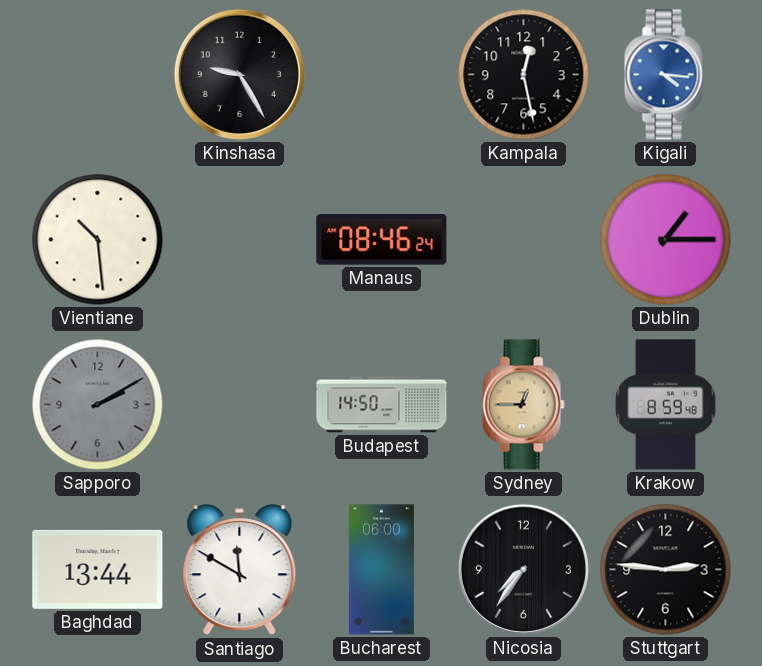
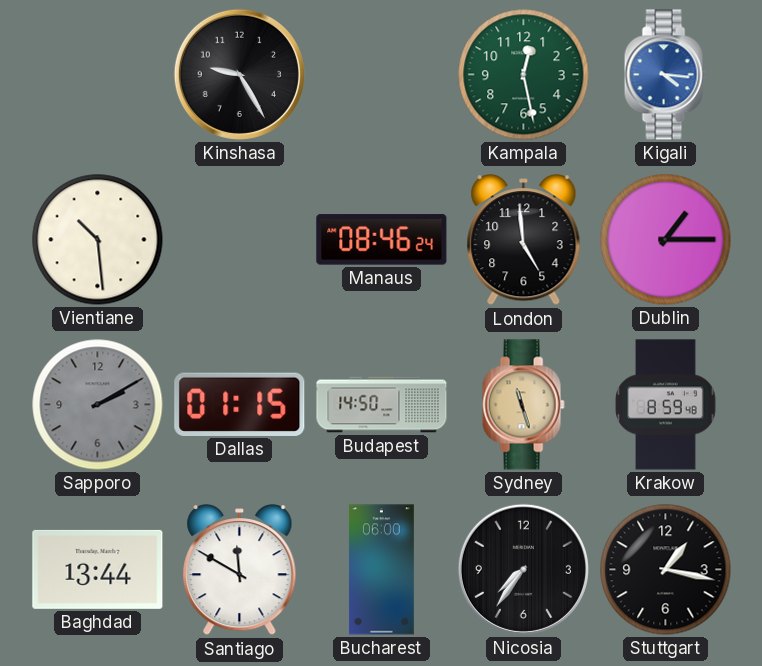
Kampala dial: black -> green
London: none -> 4:59
Dallas: none -> 01:15
Sydney: 12:45 -> 11:27
Stuttgart: 2:46 -> 1:17
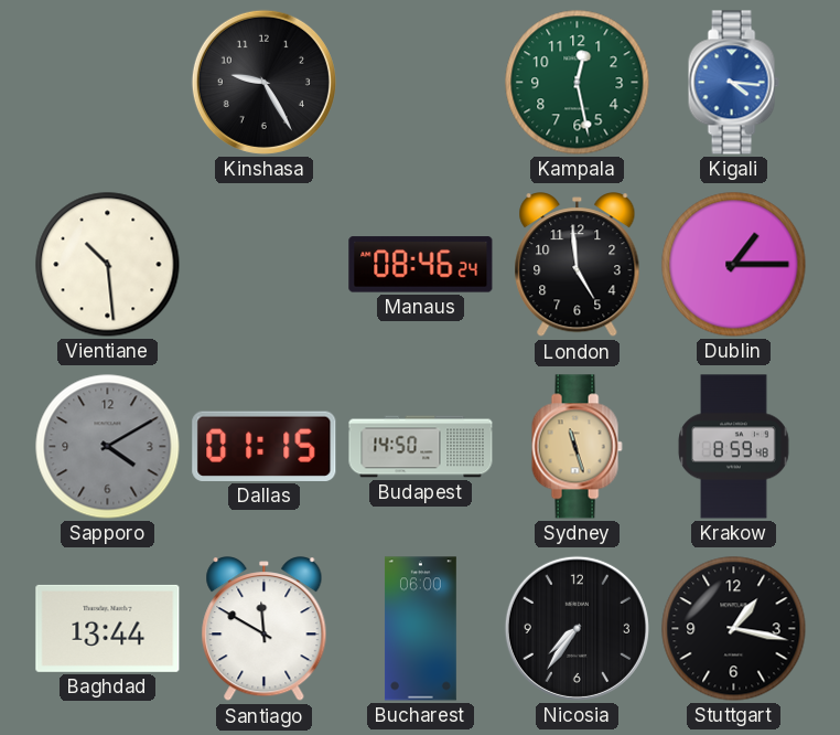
Sapporo: 2:10 -> 4:10
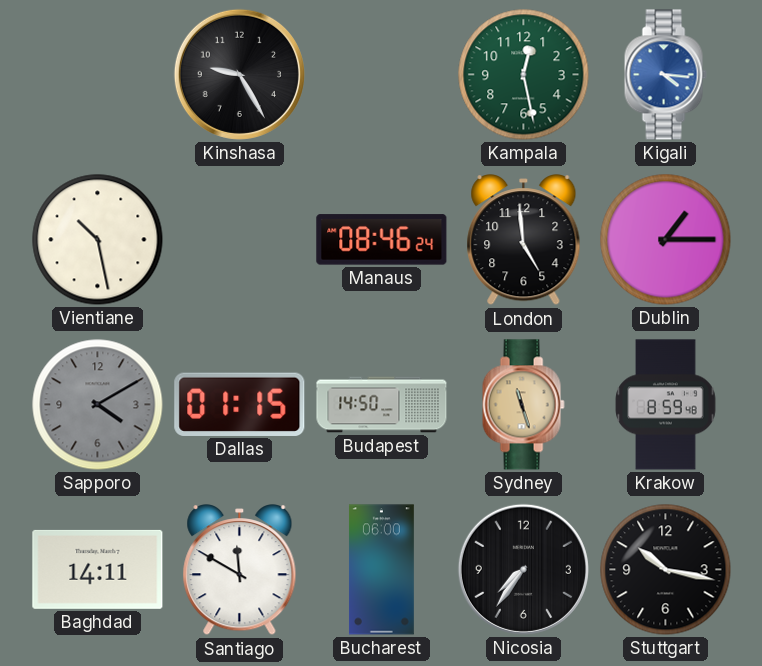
Vientiane: 10:29 -> 10:28
Baghdad: 13:44 -> 14:11
Stuttgart: 1:17 -> 10:17
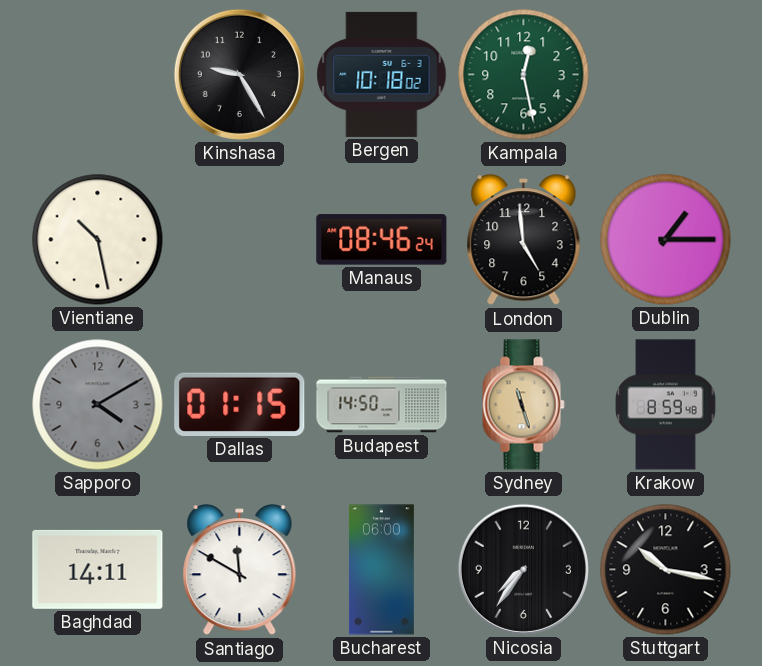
Bergen: none -> 10:18
Kigali: 4:16 -> none
